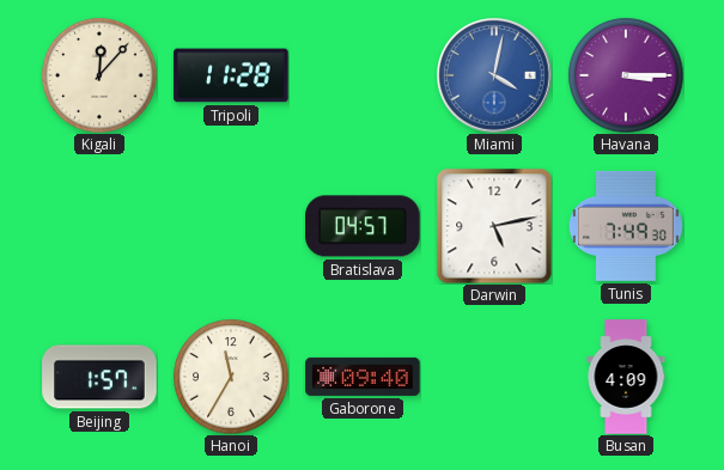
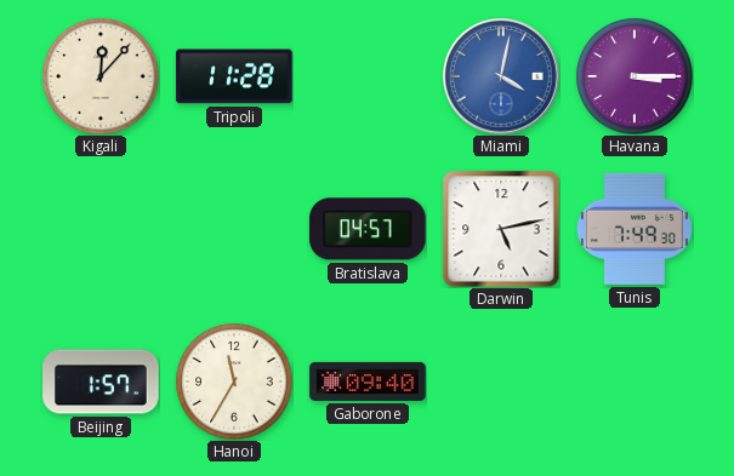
Busan: 4:09 -> none
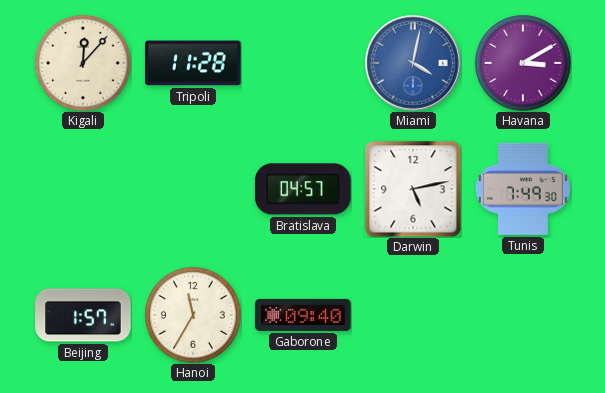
Havana: 3:15 -> 3:10
